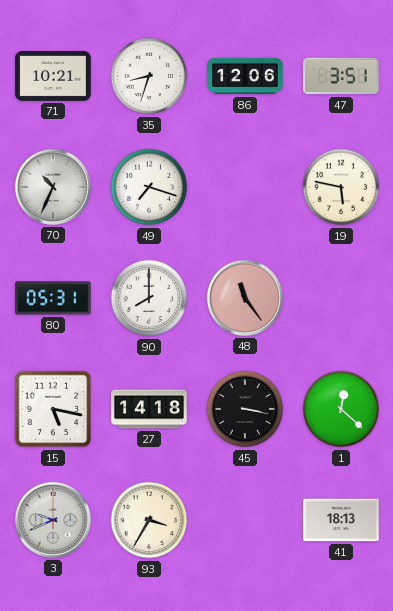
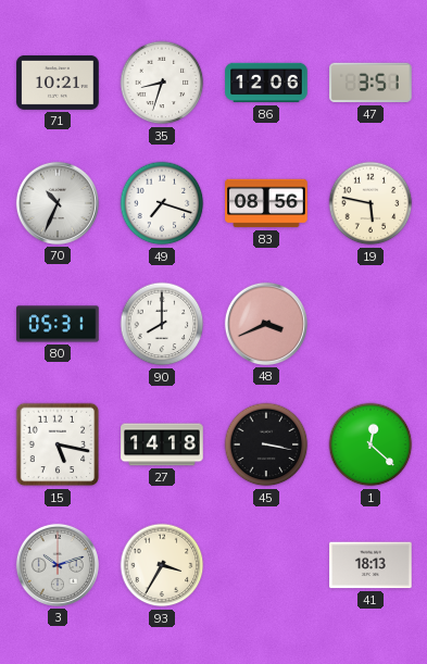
83: none -> 08:56
48: 11:24 -> 3:41
3: 9:41 -> 10:12
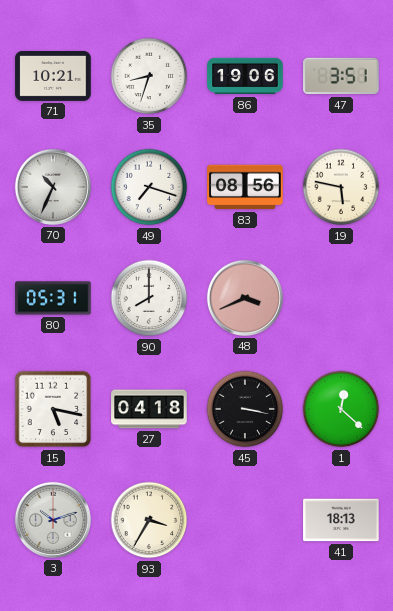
86: 12:06 -> 19:06
27: 14:18 -> 04:18
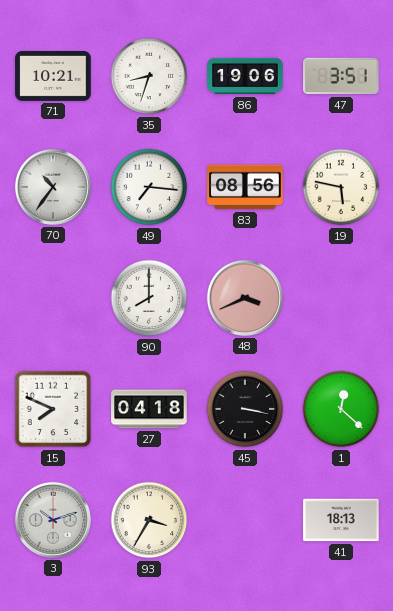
70: 10:34 -> 10:36
49: 7:18 -> 7:16
80: 05:31 -> none
15: 5:17 -> 7:49
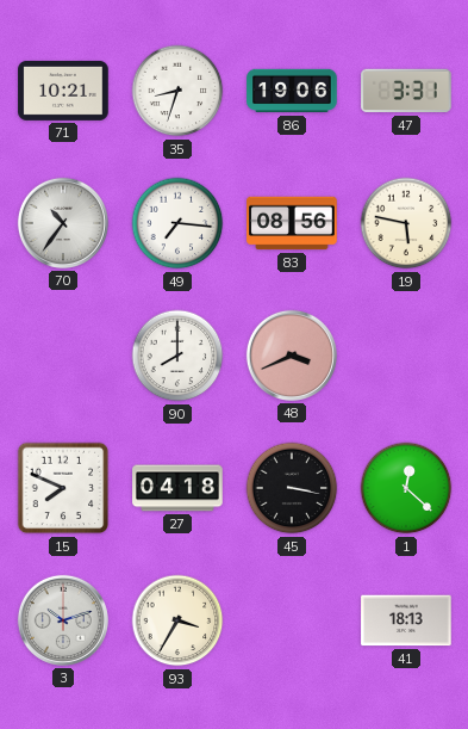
47: 3:51 -> 3:31
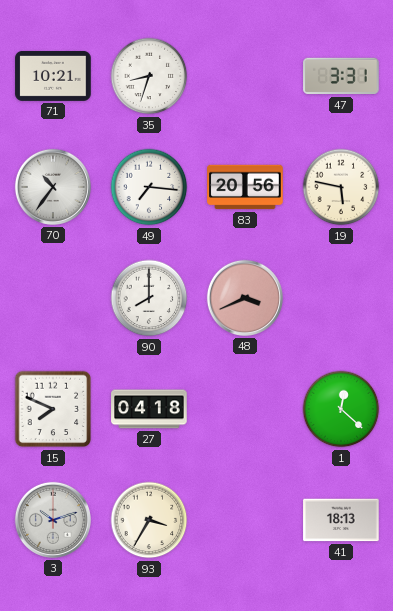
86: 19:06 -> none
83: 08:56 -> 20:56
45: 3:17 -> none
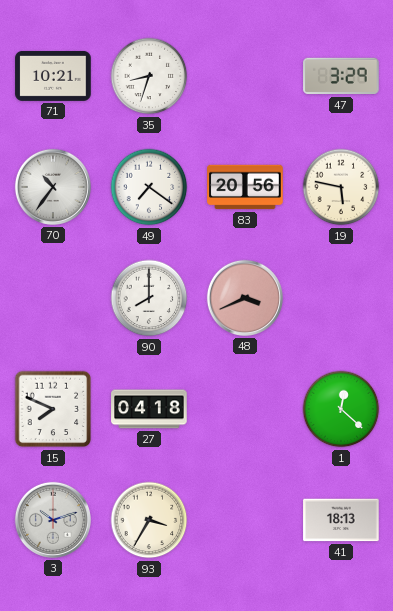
47: 3:31 -> 3:29
49: 7:16 -> 7:21
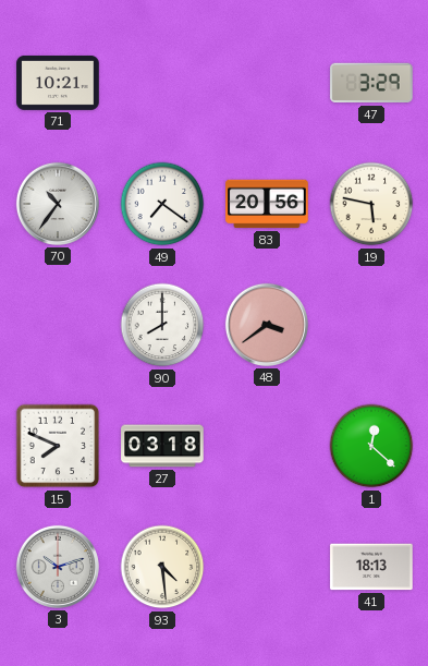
35: 8:33 -> none
48: 3:41 -> 3:39
27: 04:18 -> 03:18
93: 3:35 -> 4:29
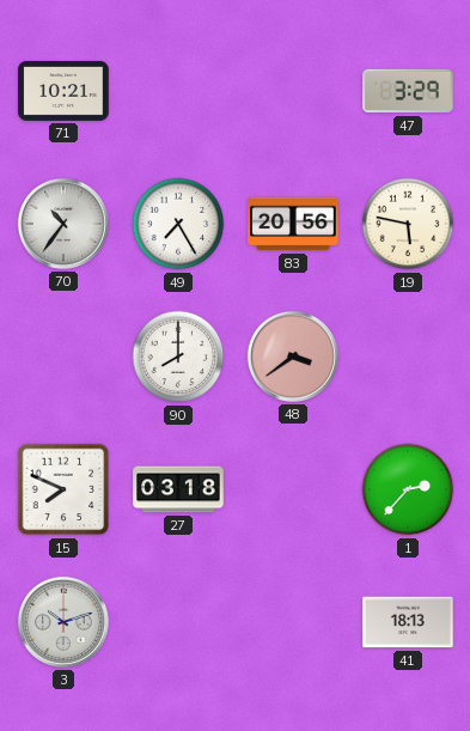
49: 7:21 -> 7:25
1: 12:22 -> 2:37
93: 4:29 -> none
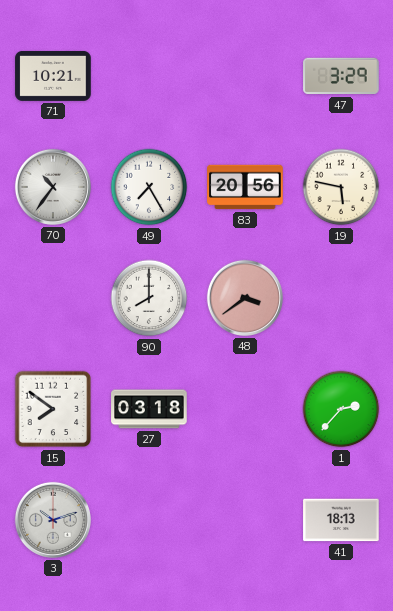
15: 7:49 -> 7:51
